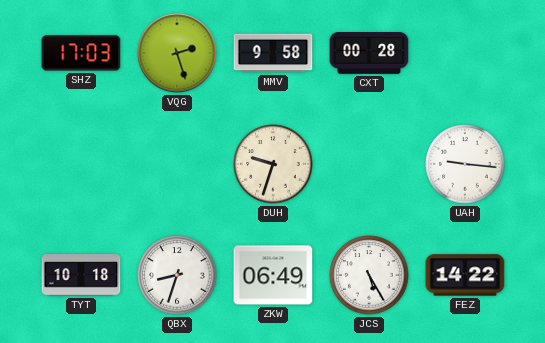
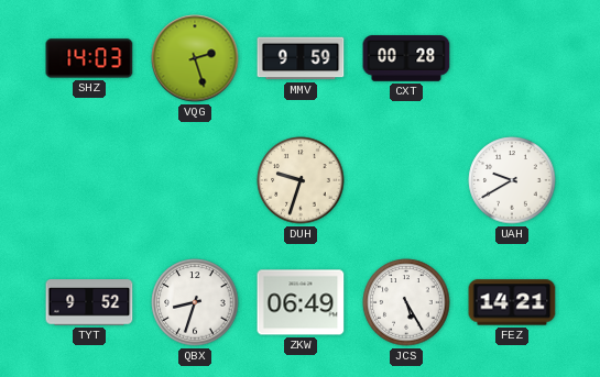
SHZ: 17:03 -> 14:03
MMV: 9:58 -> 9:59
UAH: 9:16 -> 9:40
TYT: 10:18 -> 9:52
FEZ: 14:22 -> 14:21
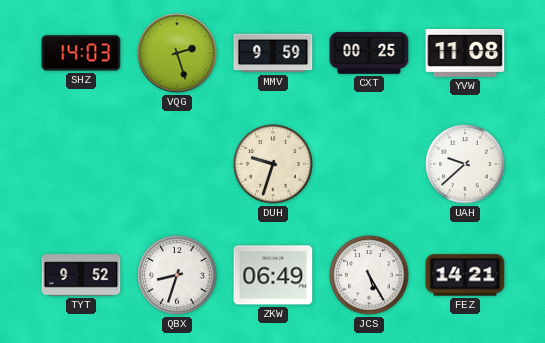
CXT: 00:28 -> 00:25
YVW: none -> 11:08
UAH: 9:40 -> 9:38
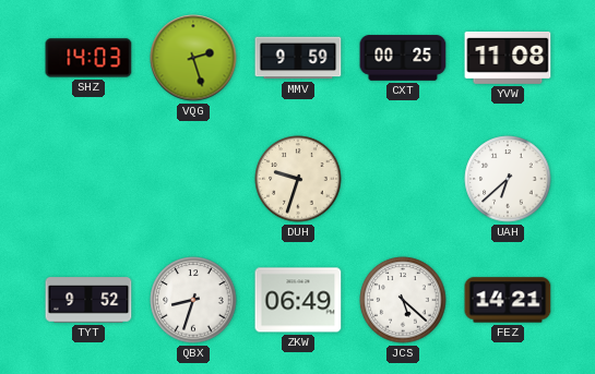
UAH: 9:38 -> 6:38
JCS: 5:25 -> 5:22
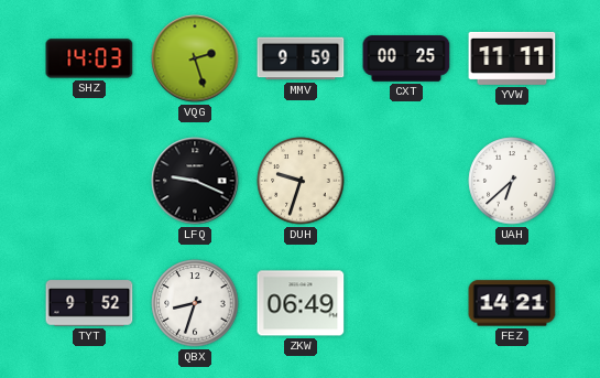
YVW: 11:08 -> 11:11
LFQ: none -> 9:19
JCS: 5:22 -> none
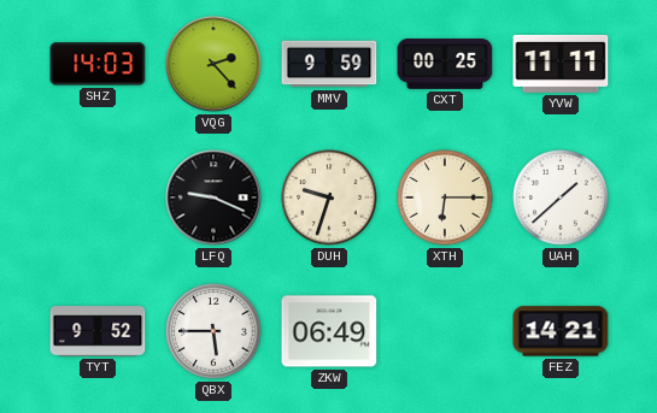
VQG: 2:27 -> 2:23
XTH: none -> 6:15
UAH: 6:38 -> 1:38
QBX: 8:33 -> 5:45
